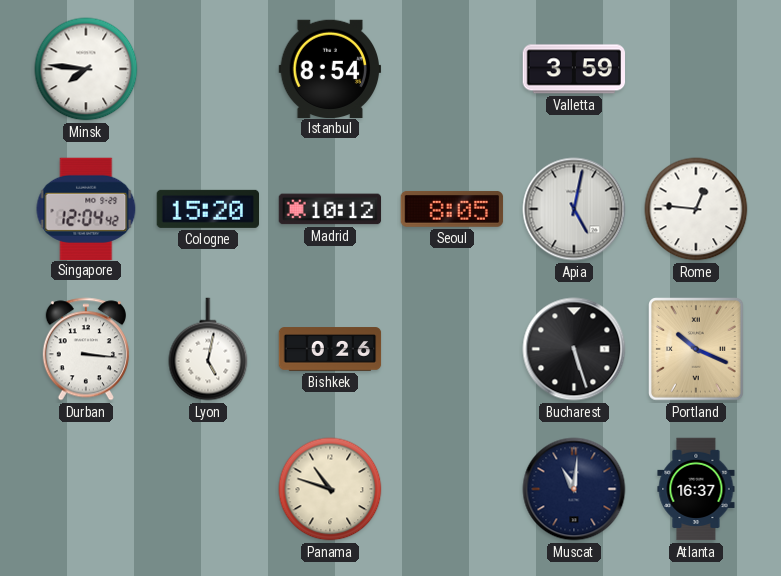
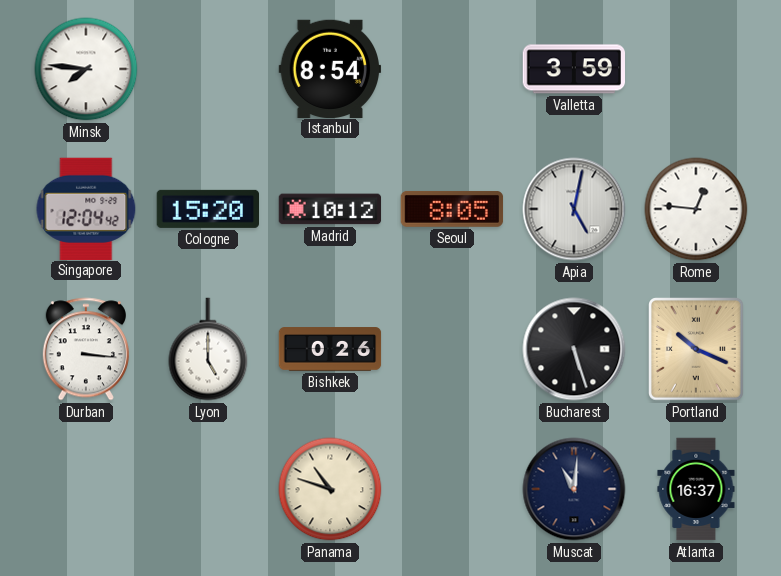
Lyon: 5:02 -> 5:00
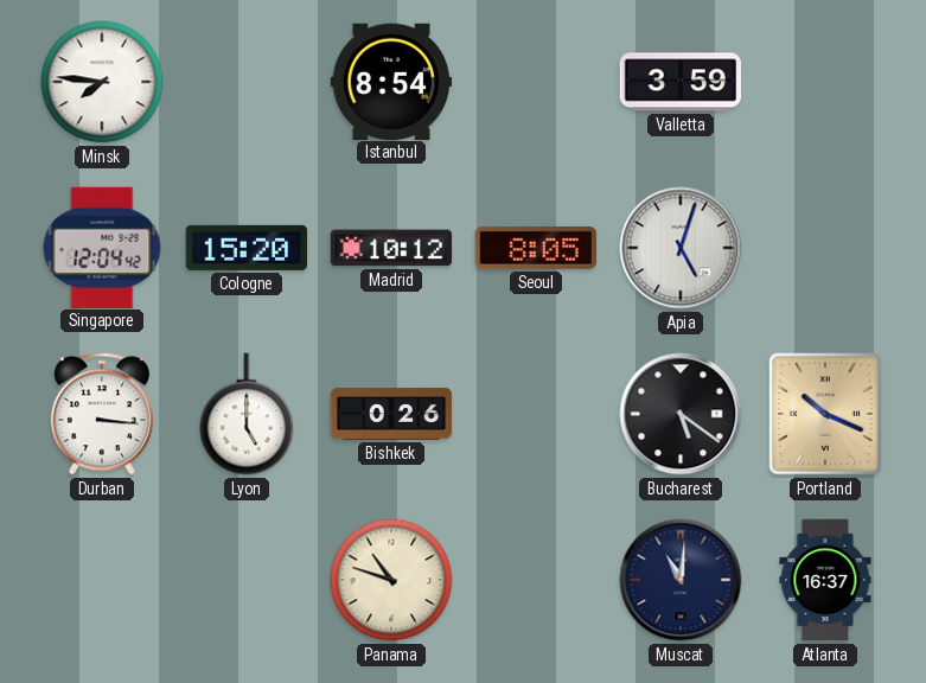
Apia: 5:02 -> 5:03
Rome: 12:46 -> none
Bucharest: 5:27 -> 5:21
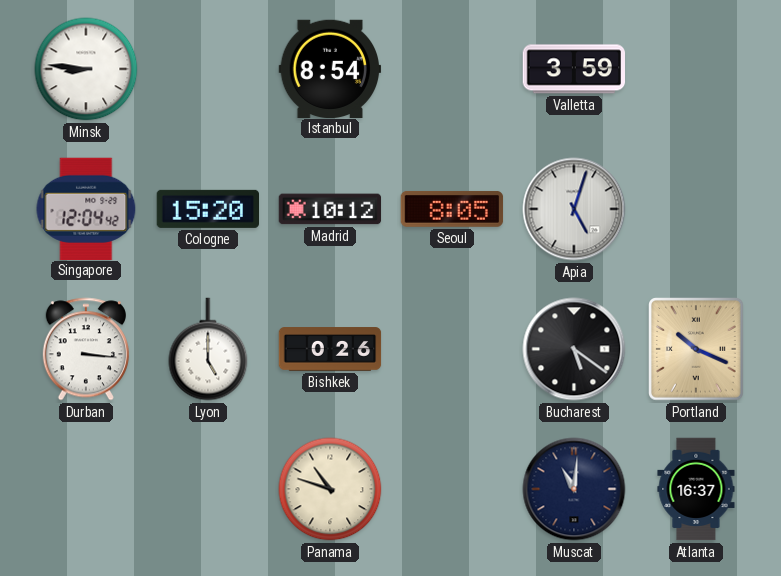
Minsk: 7:46 -> 8:46
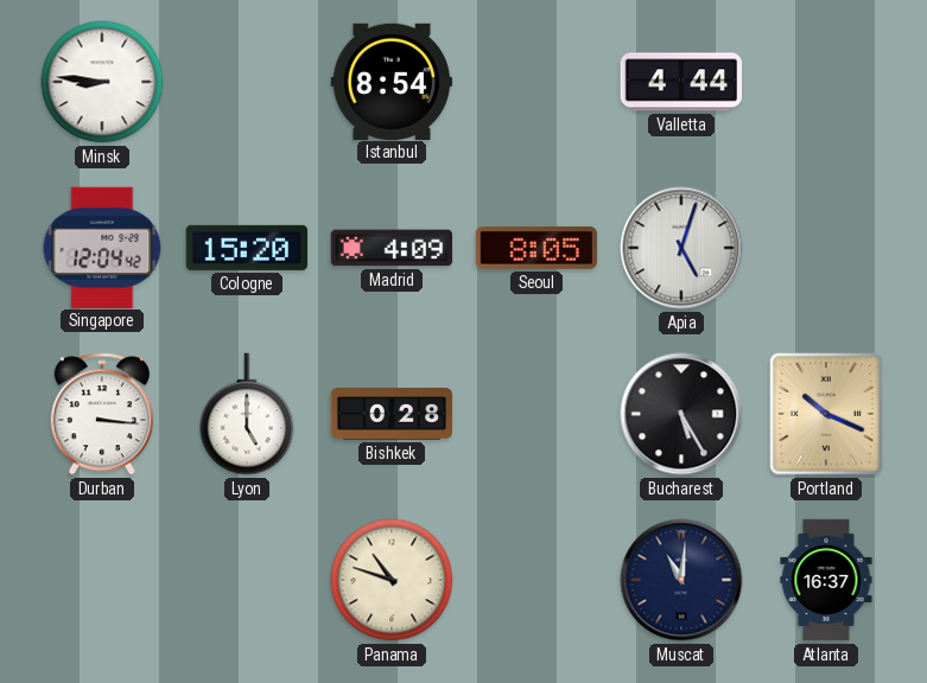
Valletta: 3:59 -> 4:44
Madrid: 10:12 -> 4:09
Bishkek: 0:26 -> 0:28
Bucharest: 5:21 -> 5:25
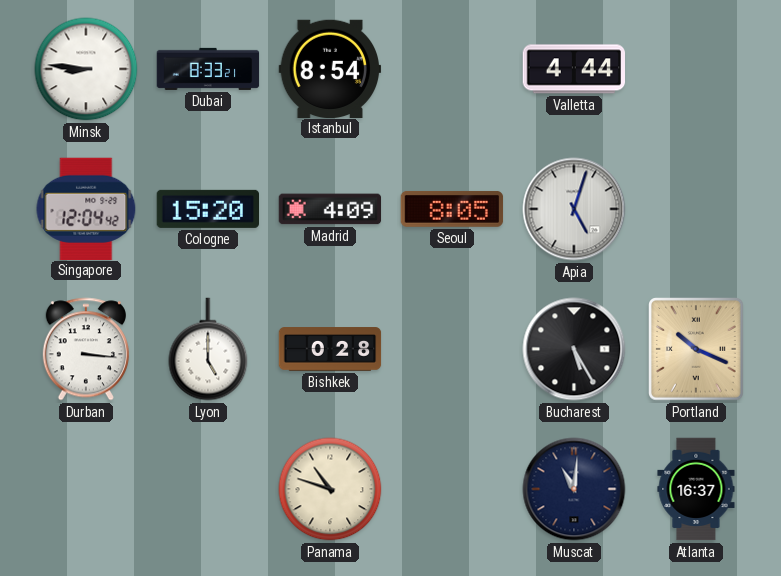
Dubai: none -> 8:33
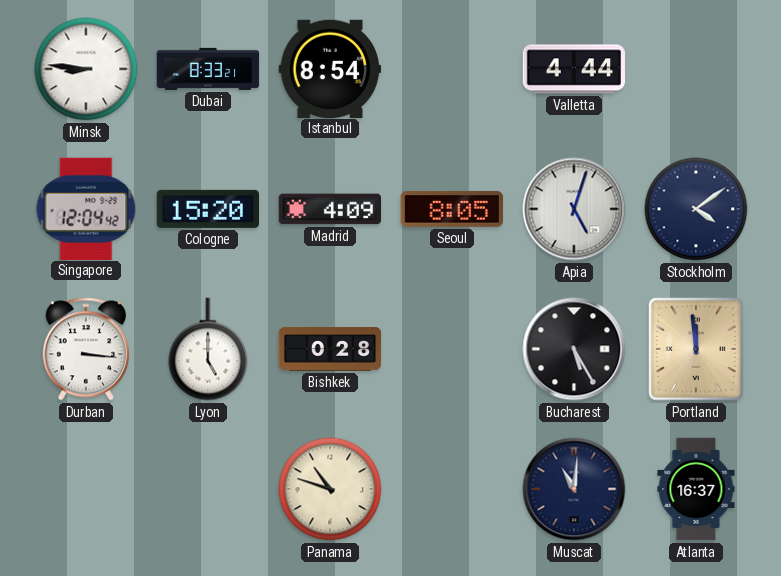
Stockholm: none -> 4:09
Portland: 10:19 -> 11:59
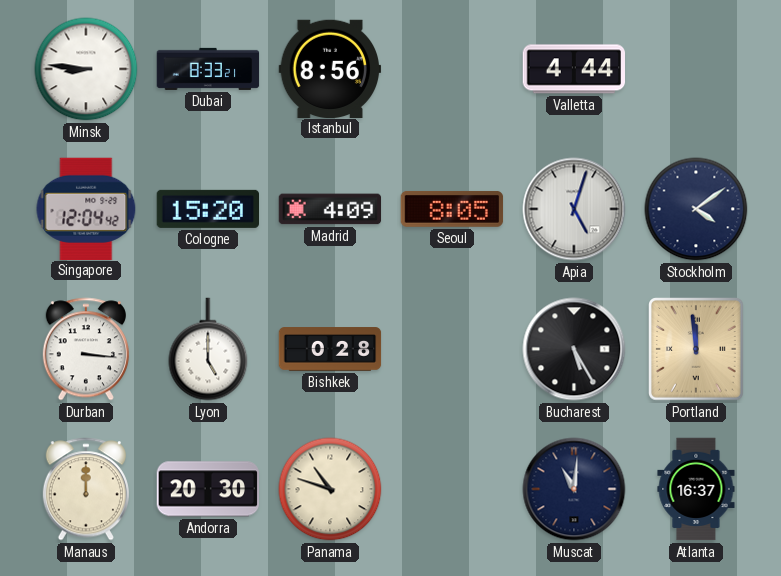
Istanbul: 8:54 -> 8:56
Manaus: none -> 12:00
Andorra: none -> 20:30
